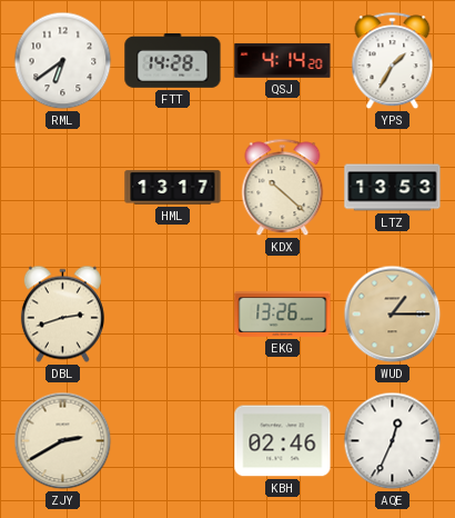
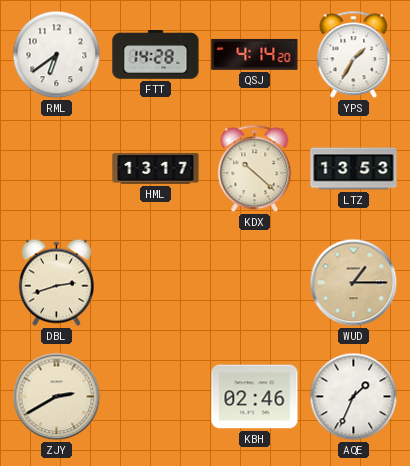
EKG: 13:26 -> none
AQE: 12:34 -> 1:34
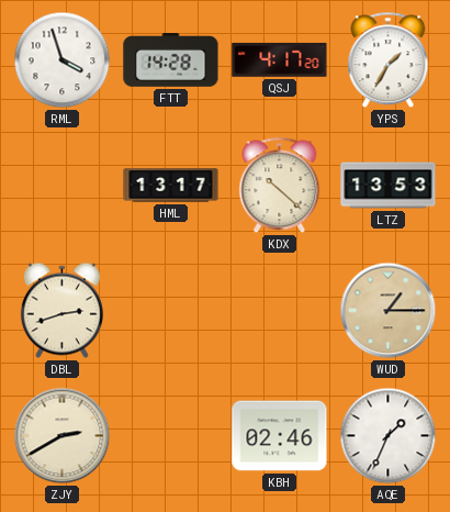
RML: 6:39 -> 3:57
QSJ: 4:14 -> 4:17
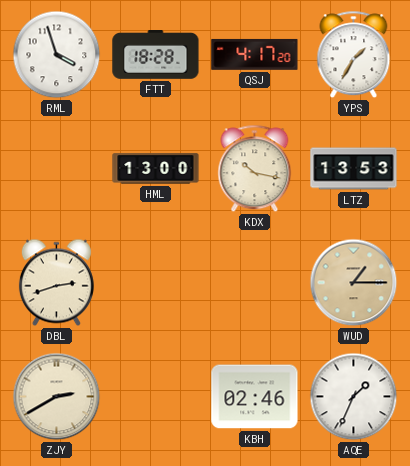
FTT: 14:28 -> 18:28
HML: 13:17 -> 13:00
KDX: 10:22 -> 10:17
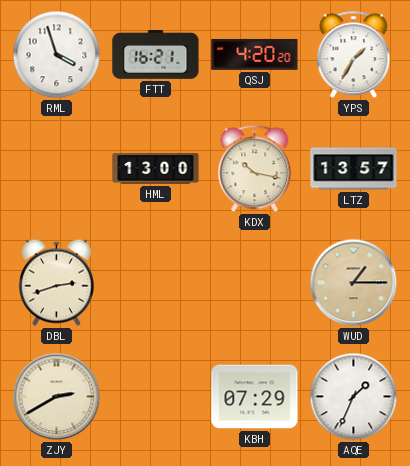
FTT: 18:28 -> 16:21
QSJ: 4:17 -> 4:20
LTZ: 13:53 -> 13:57
KBH: 02:46 -> 07:29
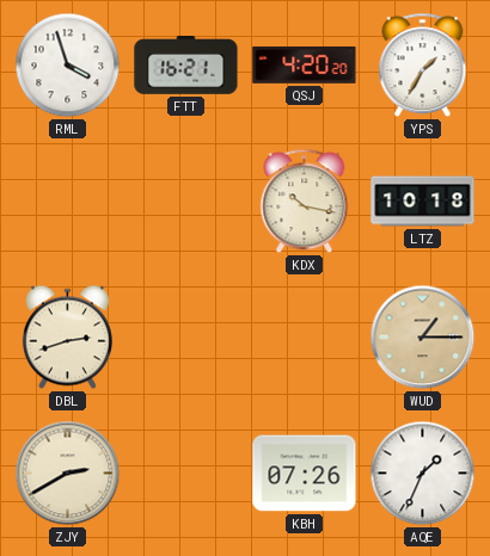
HML: 13:00 -> none
LTZ: 13:57 -> 10:18
KBH: 07:29 -> 07:26
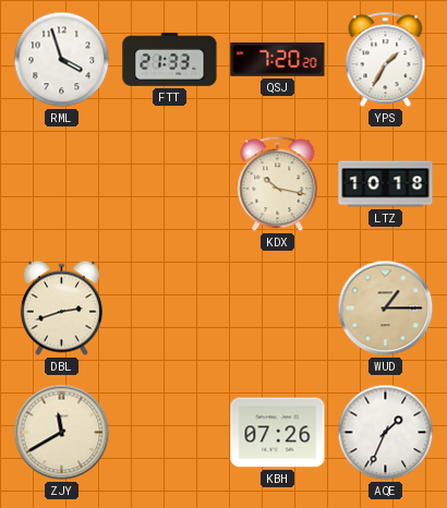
FTT: 16:21 -> 21:33
QSJ: 4:20 -> 7:20
ZJY: 2:40 -> 11:40
